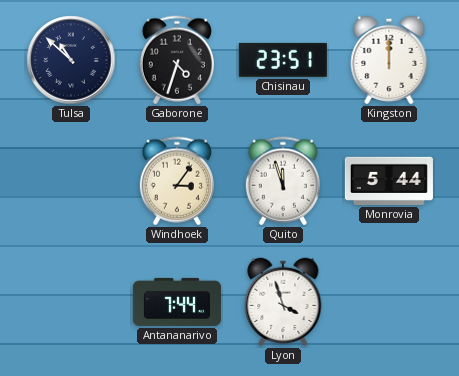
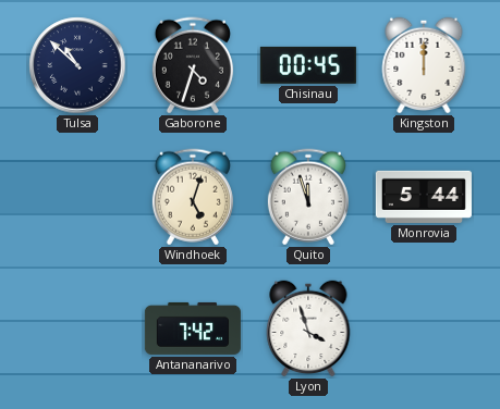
Chisinau: 23:51 -> 00:45
Windhoek: 3:06 -> 5:03
Antananarivo: 7:44 -> 7:42
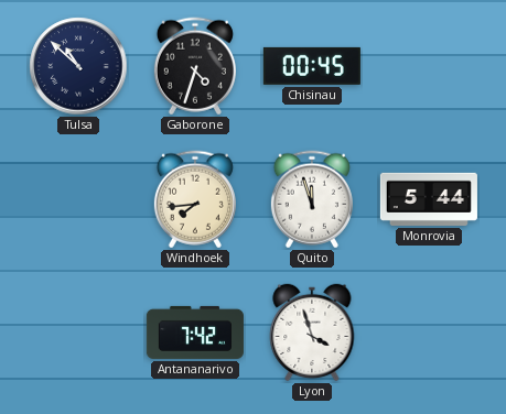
Kingston: 12:00 -> none
Windhoek: 5:03 -> 7:44
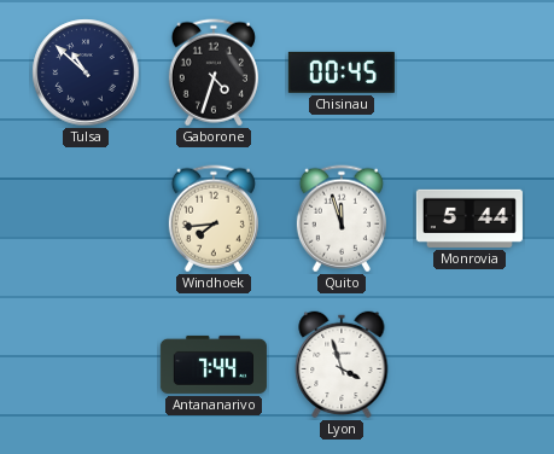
Antananarivo: 7:42 -> 7:44
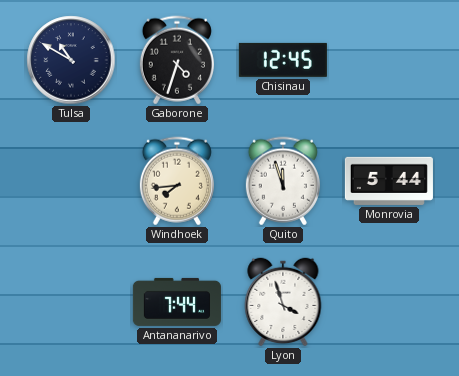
Tulsa: 10:52 -> 10:50
Chisinau: 00:45 -> 12:45
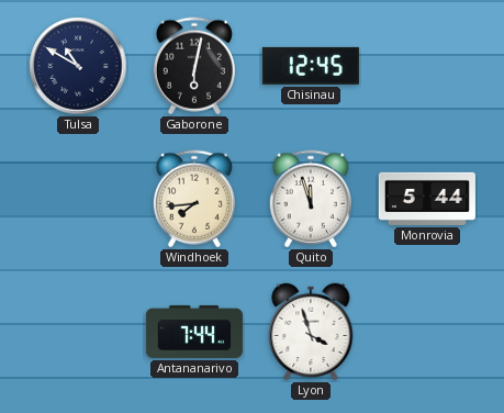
Gaborone: 4:33 -> 6:02
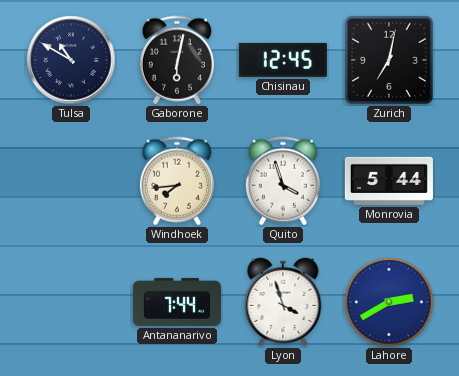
Zurich: none -> 7:02
Quito: 11:57 -> 3:57
Lahore: none -> 2:40
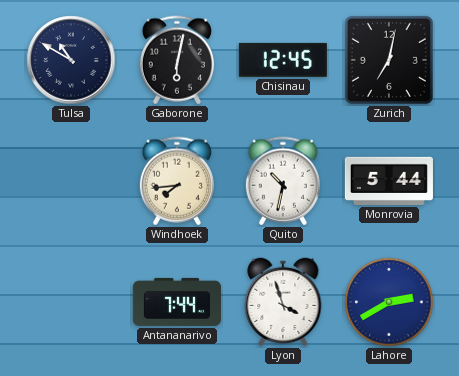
Quito: 3:57 -> 10:32
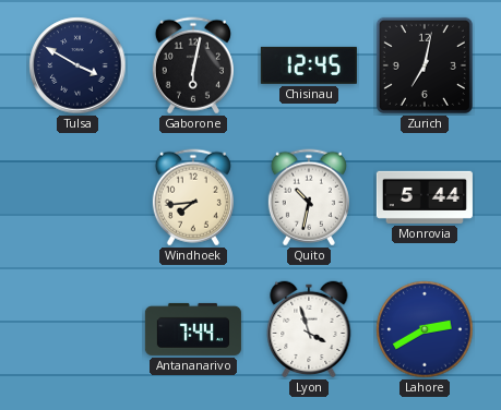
Tulsa: 10:50 -> 3:50
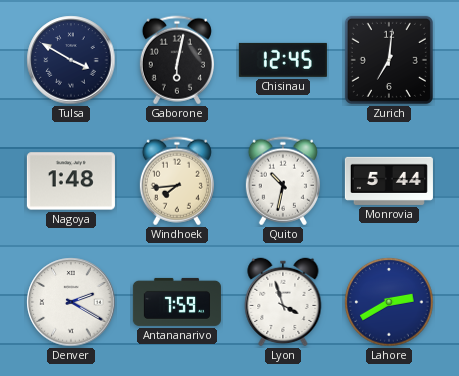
Zurich: 7:02 -> 7:01
Nagoya: none -> 1:48
Denver: none -> 2:20
Antananarivo: 7:44 -> 7:59
